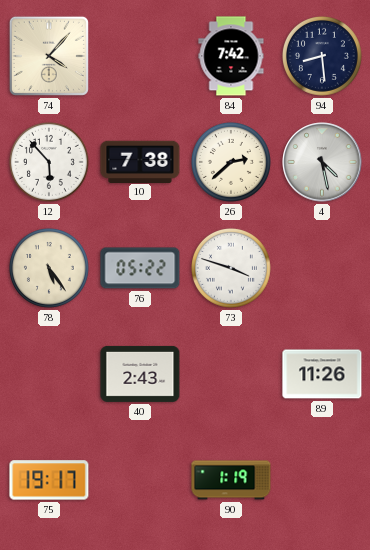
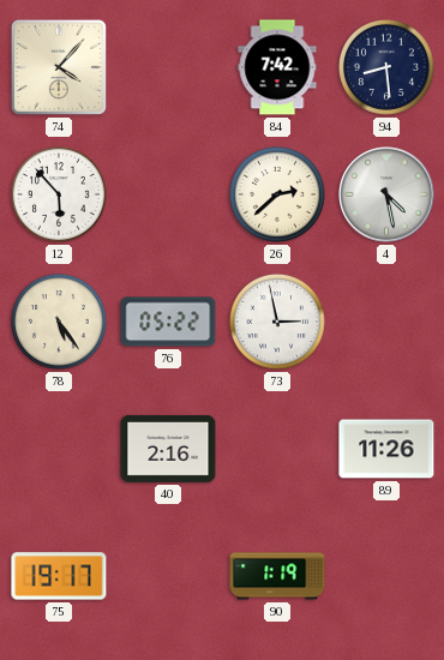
10: 7:38 -> none
73: 3:48 -> 2:58
40: 2:43 -> 2:16
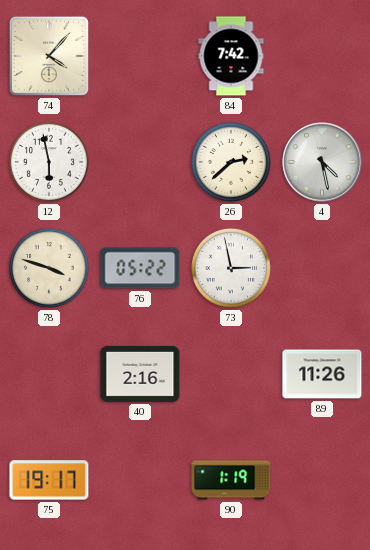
94: 8:29 -> none
12: 5:53 -> 5:58
78: 5:24 -> 3:48
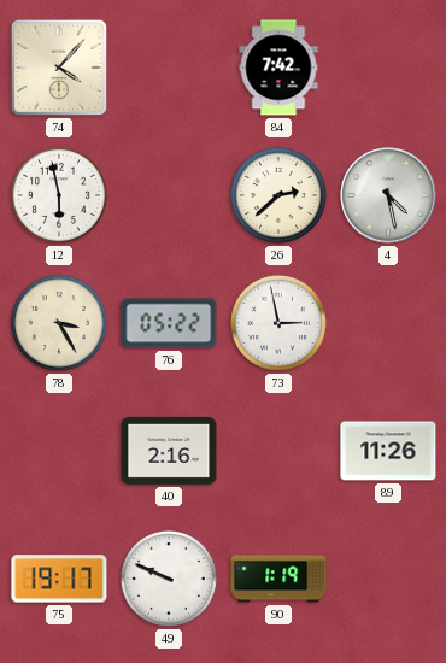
78: 3:48 -> 3:25
49: none -> 9:49
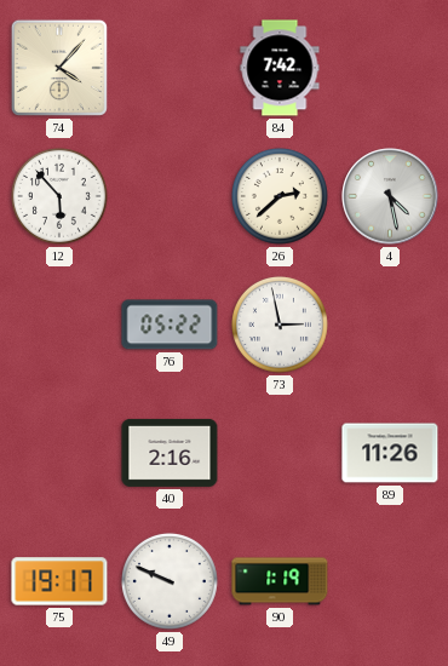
12: 5:58 -> 5:53
78: 3:25 -> none
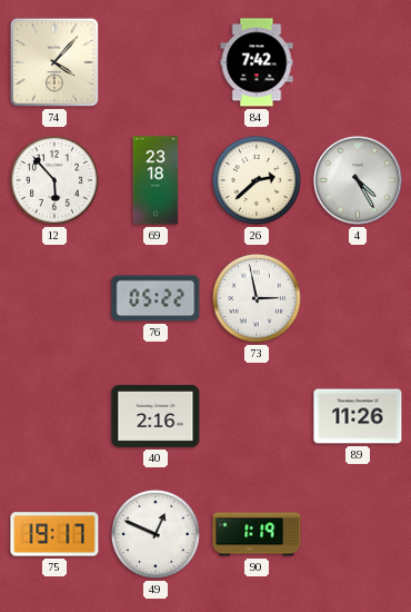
69: none -> 23:18
4: 4:28 -> 4:25
49: 9:49 -> 12:49
